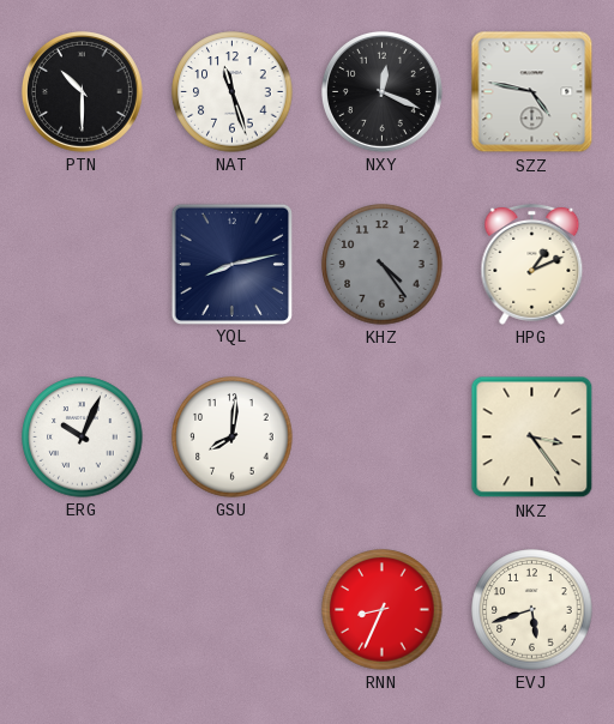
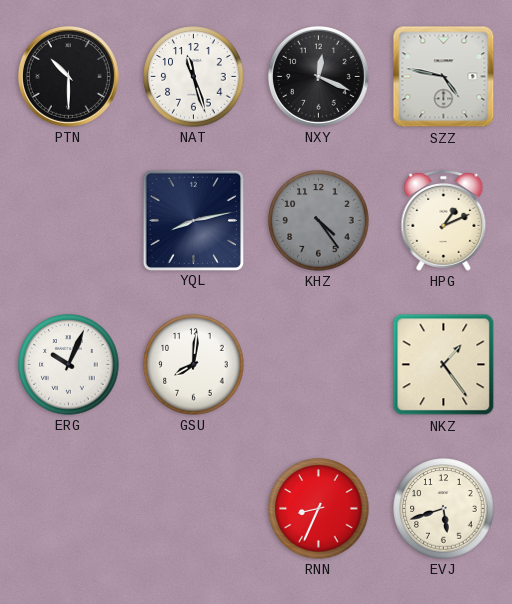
NKZ: 3:24 -> 1:24
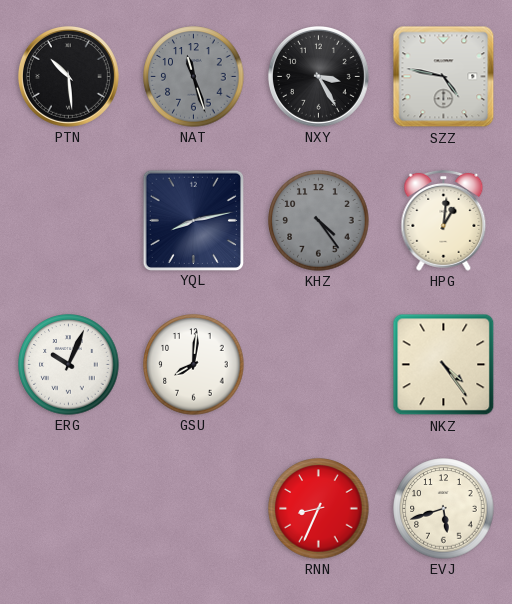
PTN: 10:30 -> 10:29
NAT dial: white -> grey
NXY: 12:19 -> 3:25
HPG: 1:11 -> 1:01
NKZ: 1:24 -> 4:24
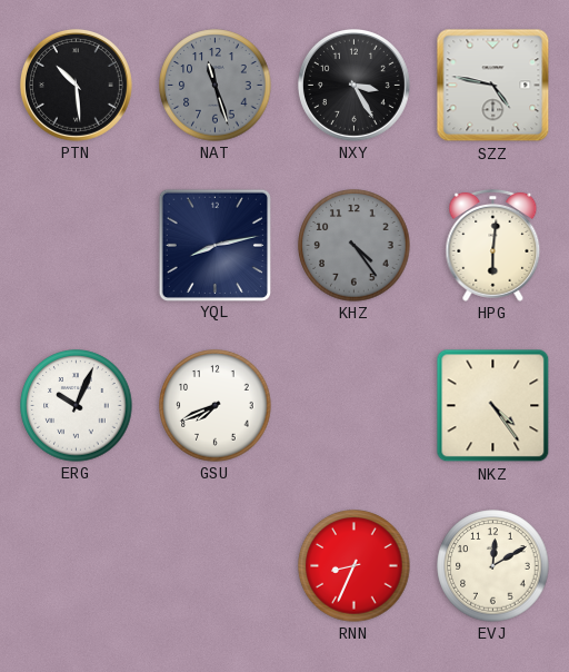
HPG: 1:01 -> 6:01
GSU: 8:01 -> 7:41
EVJ: 5:42 -> 12:10
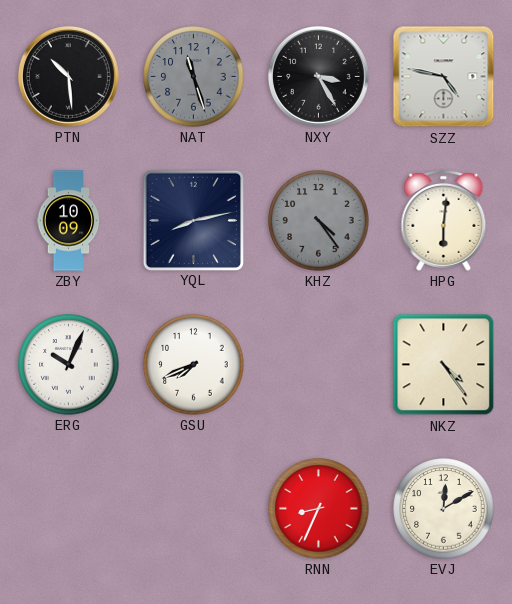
ZBY: none -> 10:09
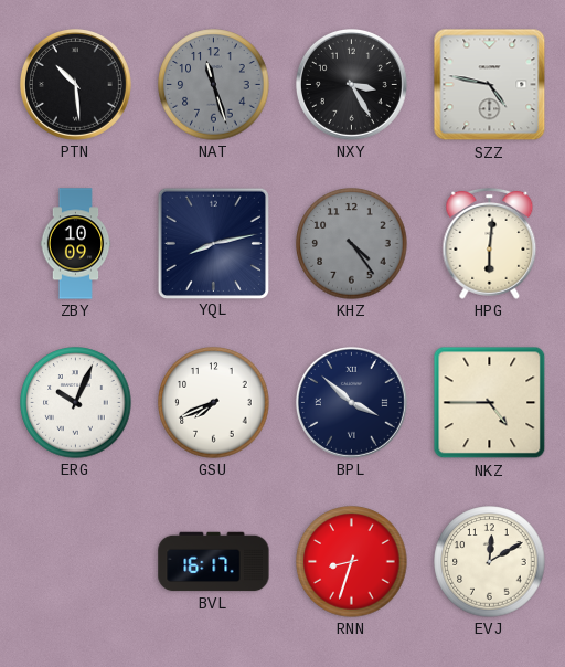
BPL: none -> 3:52
NKZ: 4:24 -> 4:45
BVL: none -> 16:17
RNN: 8:34 -> 8:33
